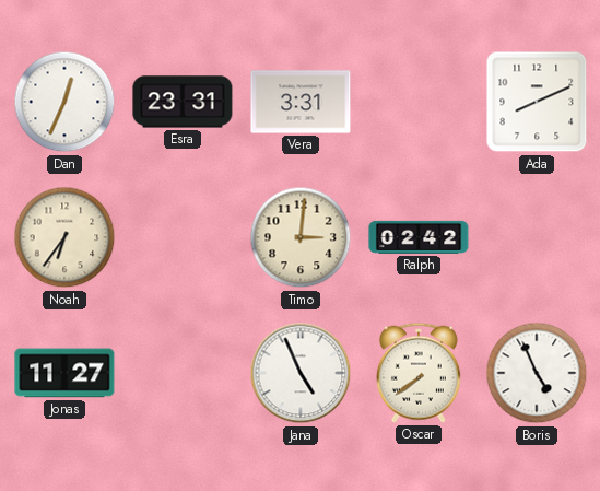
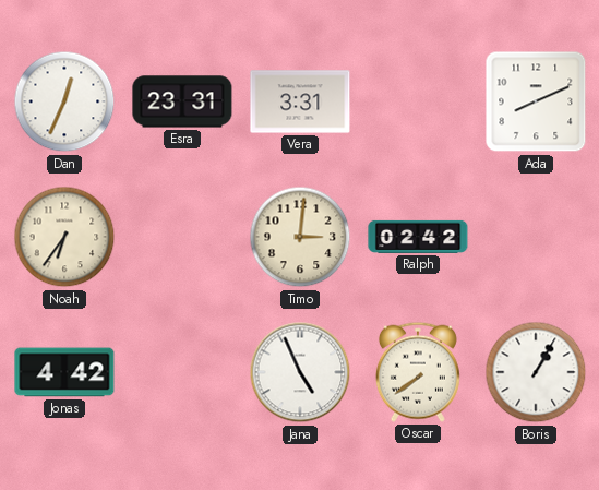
Jonas: 11:27 -> 4:42
Boris: 4:56 -> 1:05
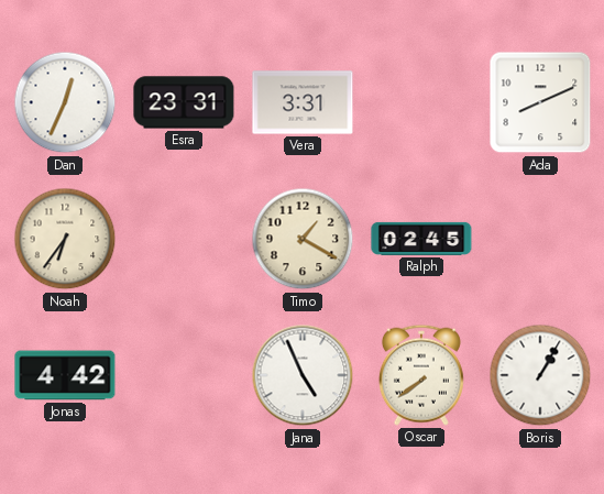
Timo: 3:01 -> 1:20
Ralph: 02:42 -> 02:45
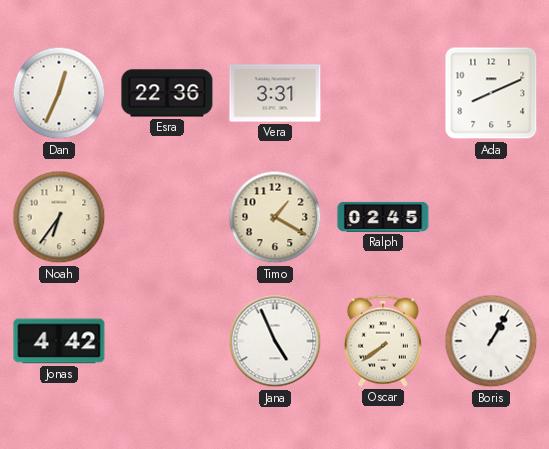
Esra: 23:31 -> 22:36
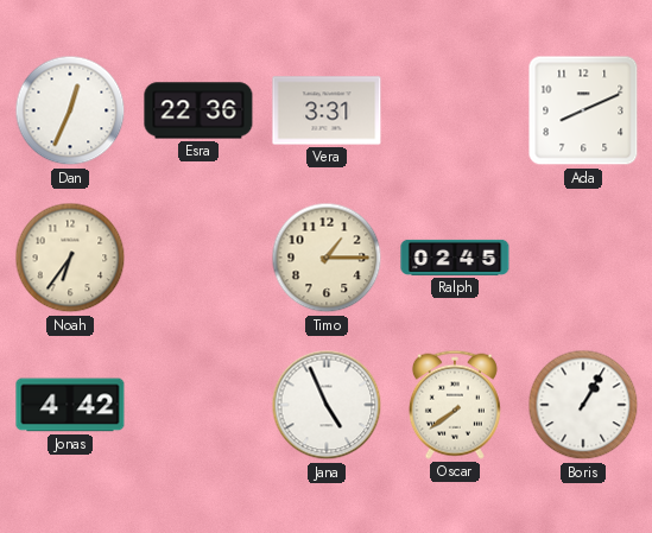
Timo: 1:20 -> 1:15
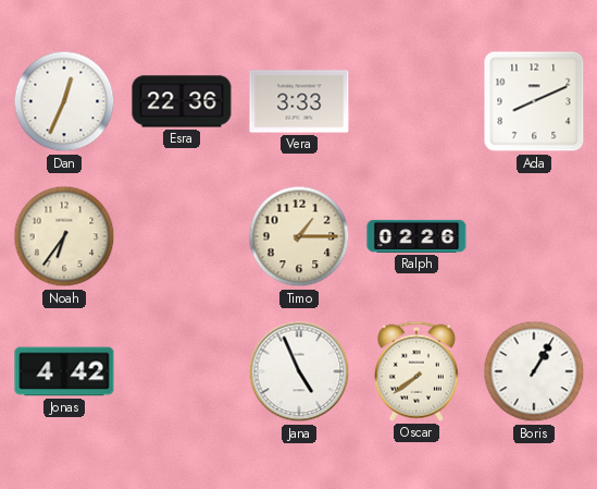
Vera: 3:31 -> 3:33
Ralph: 02:45 -> 02:26
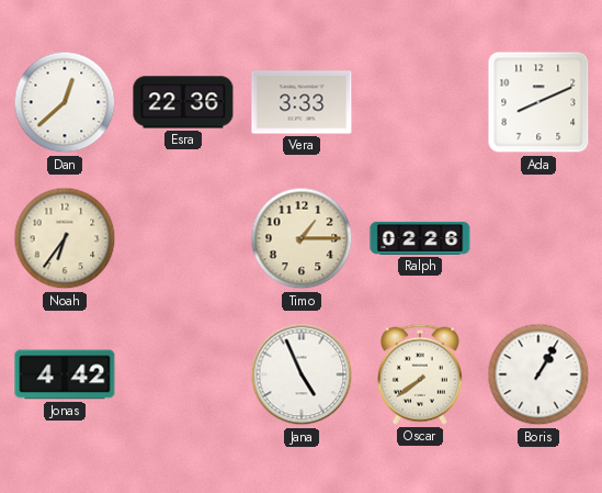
Dan: 12:34 -> 12:38
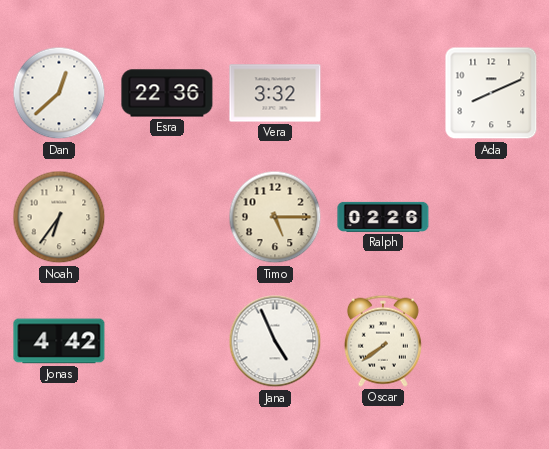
Vera: 3:33 -> 3:32
Timo: 1:15 -> 5:15
Boris: 1:05 -> none
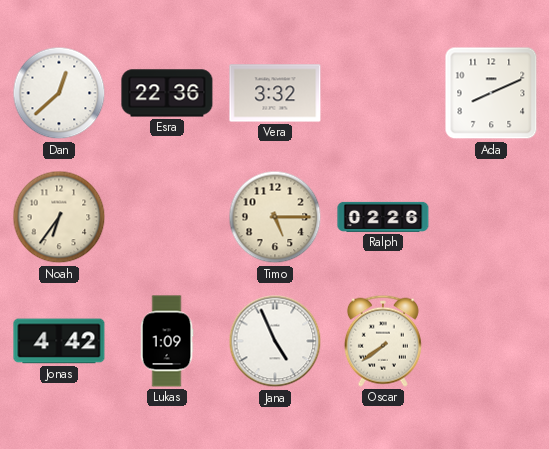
Lukas: none -> 1:09
